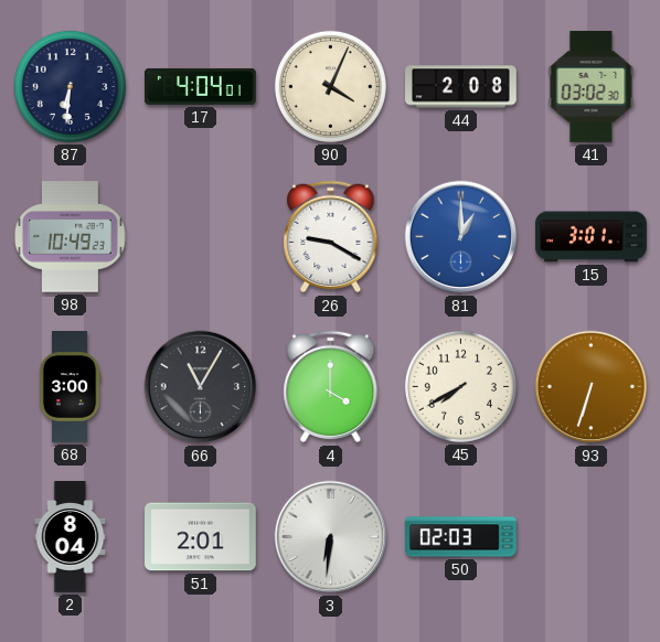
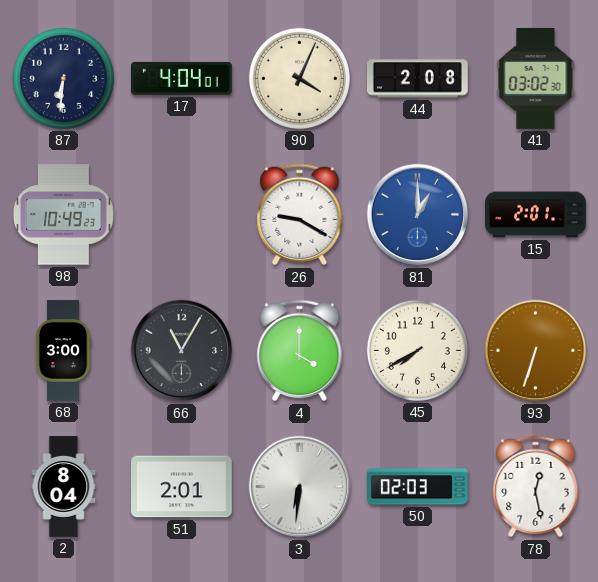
15: 3:01 -> 2:01
78: none -> 12:28
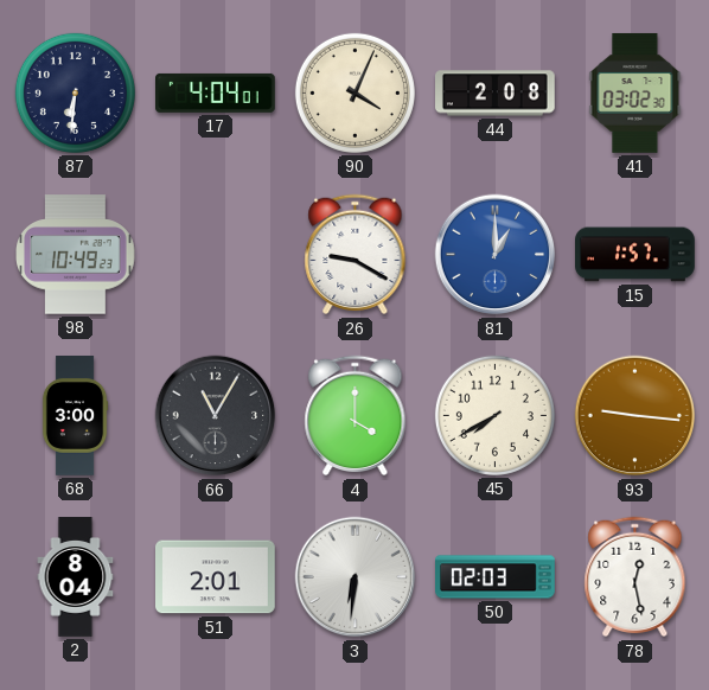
15: 2:01 -> 1:57
93: 6:33 -> 9:16
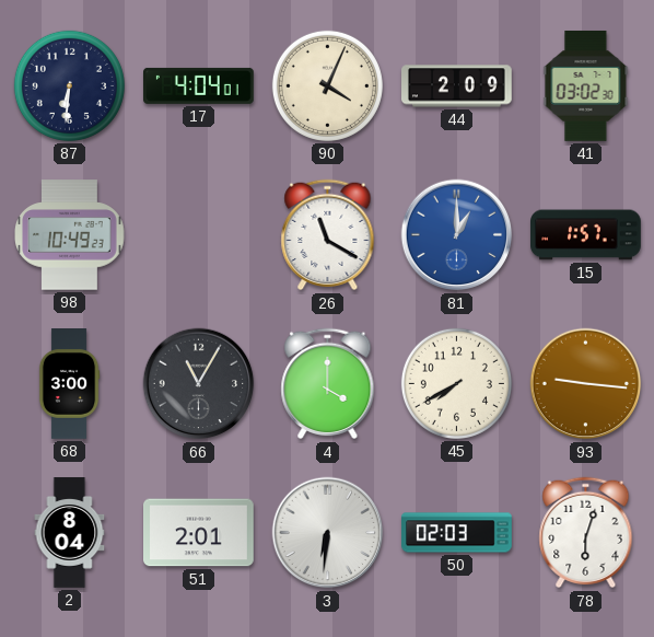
44: 2:08 -> 2:09
26: 9:20 -> 11:20
78: 12:28 -> 6:03
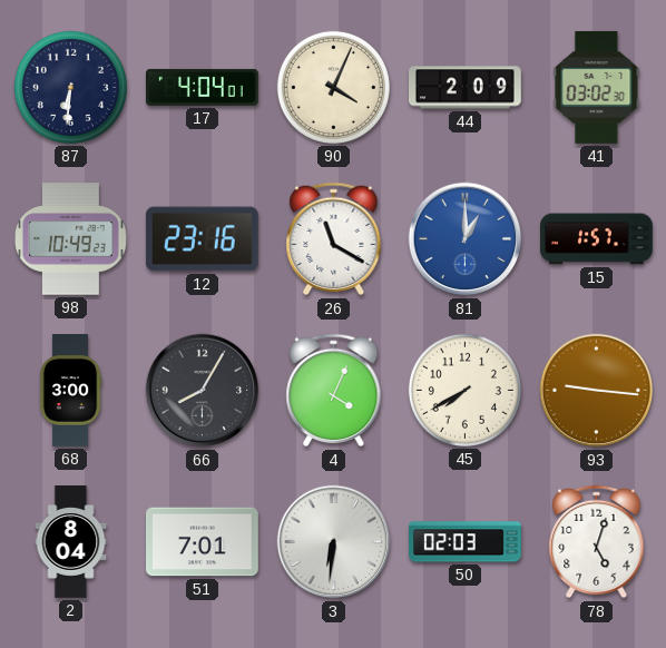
12: none -> 23:16
66: 11:05 -> 8:05
4: 4:00 -> 4:04
51: 2:01 -> 7:01
78: 6:03 -> 5:03
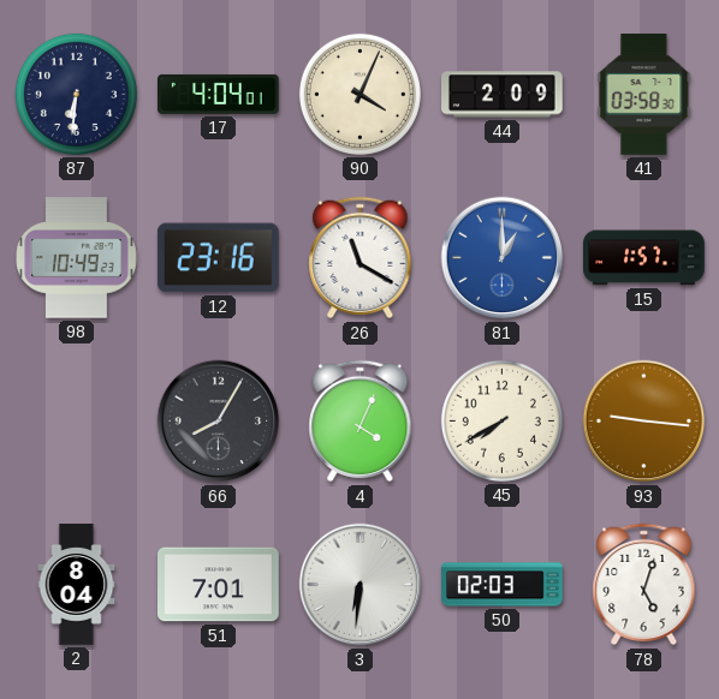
41: 03:02 -> 03:58
68: 3:00 -> none
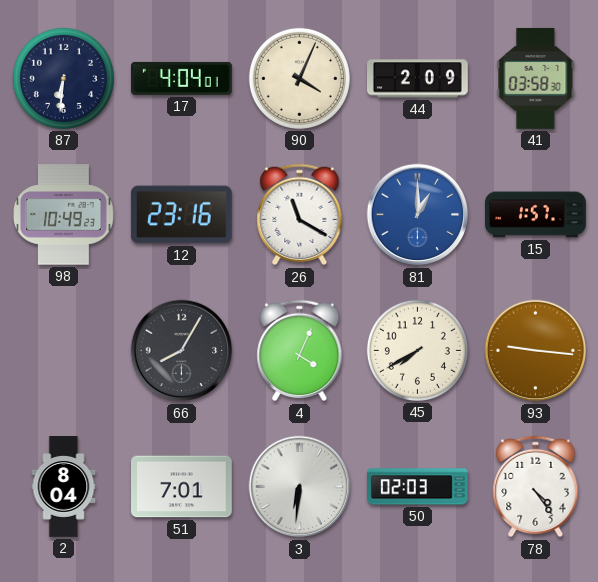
78: 5:03 -> 4:24
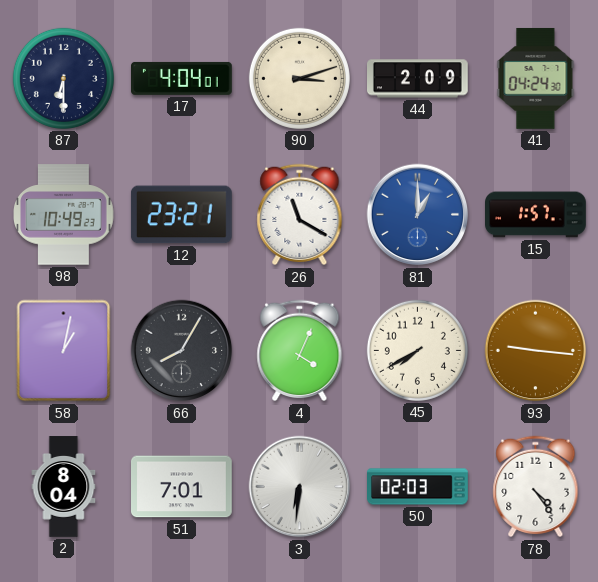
87: 6:31 -> 6:30
90: 4:04 -> 3:12
41: 03:58 -> 04:24
12: 23:16 -> 23:21
58: none -> 1:02
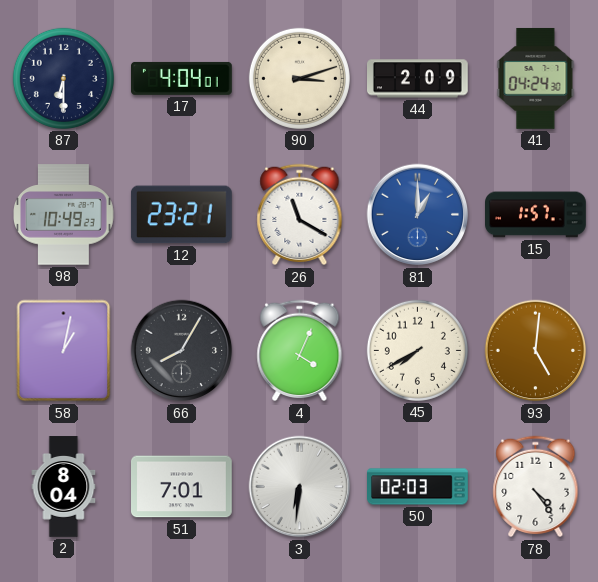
93: 9:16 -> 5:01
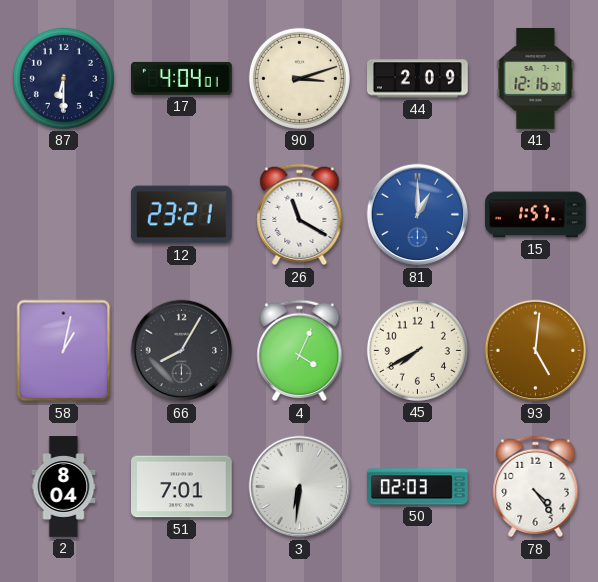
41: 04:24 -> 12:16
98: 10:49 -> none
